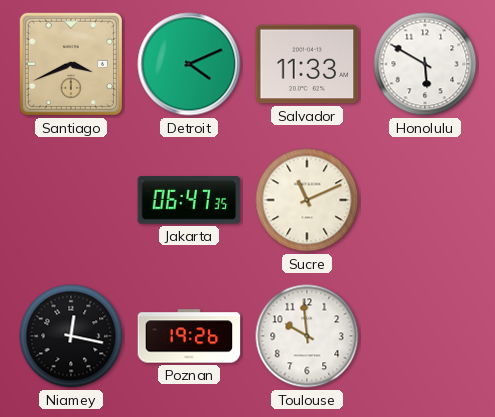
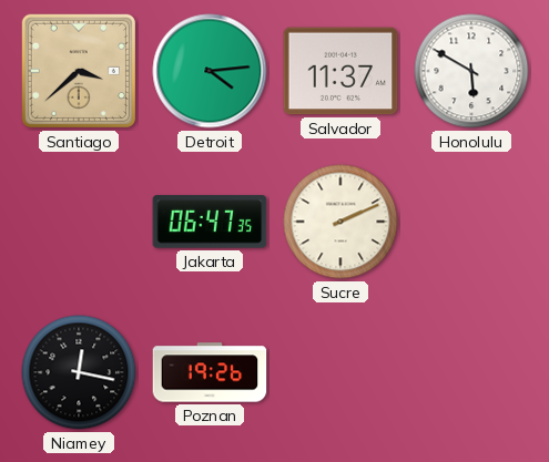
Santiago: 3:41 -> 3:38
Detroit: 4:11 -> 4:14
Salvador: 11:33 -> 11:37
Sucre: 11:11 -> 2:11
Toulouse: 9:59 -> none
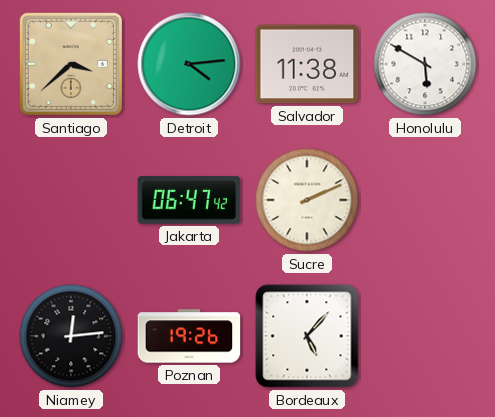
Salvador: 11:37 -> 11:38
Jakarta: 06:47:35 -> 06:47:42
Niamey: 12:17 -> 12:14
Bordeaux: none -> 5:07
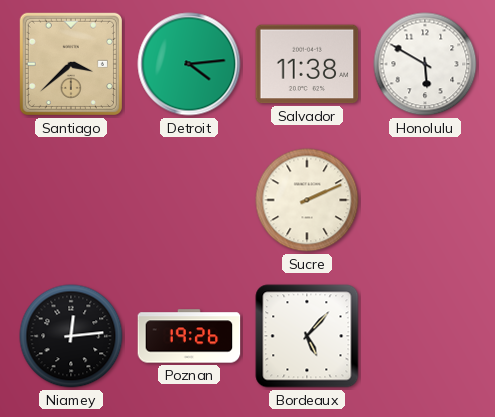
Jakarta: 06:47 -> none
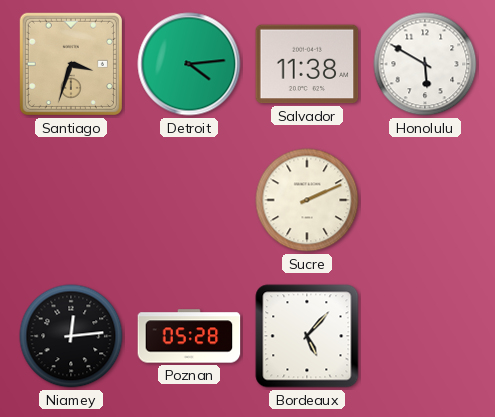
Santiago: 3:38 -> 3:33
Poznan: 19:26 -> 05:28
